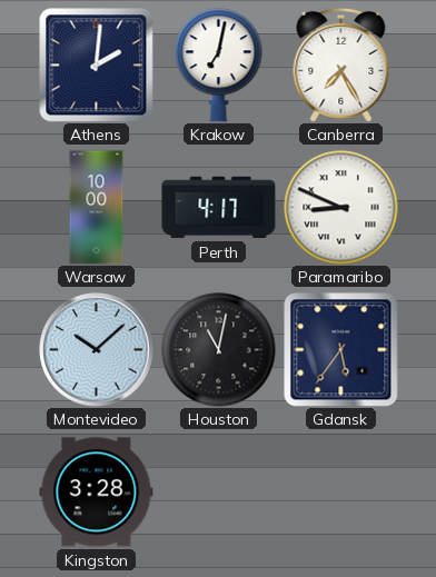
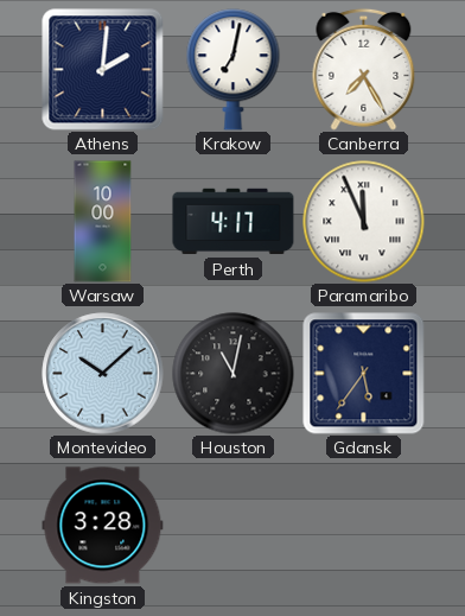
Paramaribo: 8:49 -> 11:56
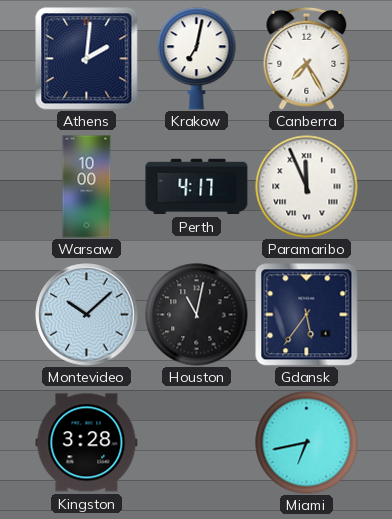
Miami: none -> 6:43
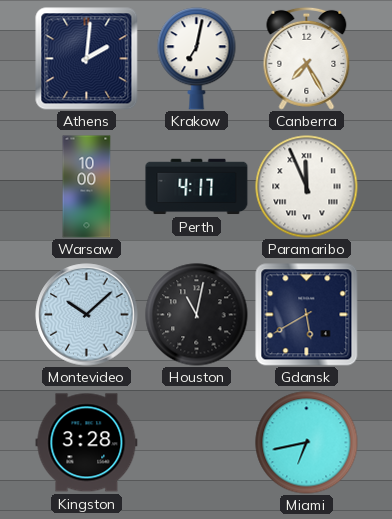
Gdansk: 5:36 -> 5:40
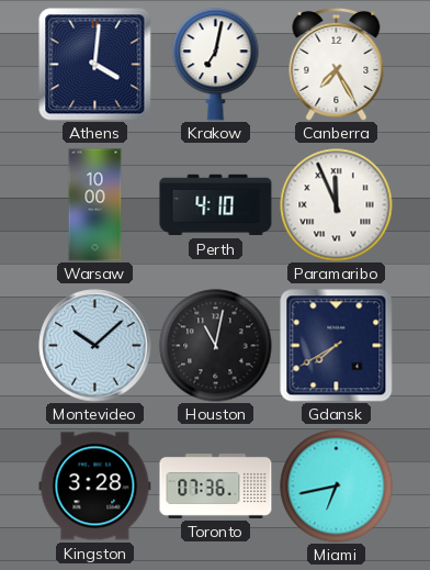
Athens: 2:01 -> 4:01
Perth: 4:17 -> 4:10
Gdansk: 5:40 -> 7:40
Toronto: none -> 07:36
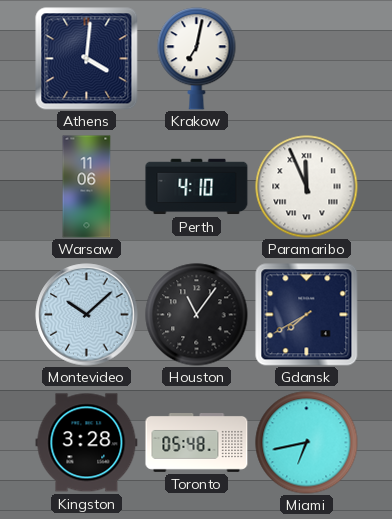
Canberra: 7:25 -> none
Warsaw: 10:00 -> 11:06
Houston: 11:02 -> 11:06
Toronto: 07:36 -> 05:48
